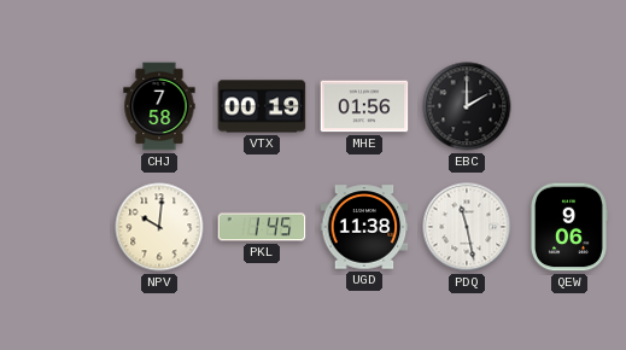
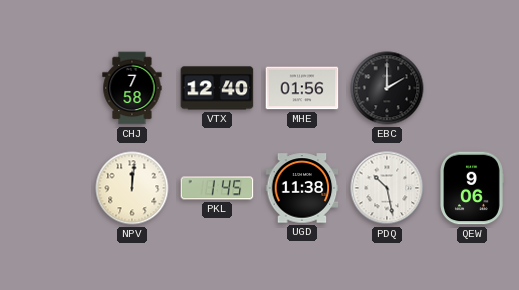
VTX: 00:19 -> 12:40
NPV: 10:01 -> 12:01
PDQ: 11:28 -> 10:28
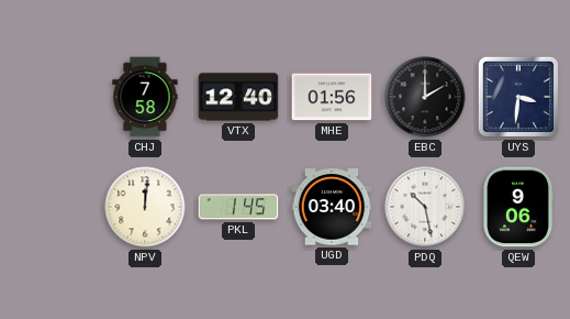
UYS: none -> 3:31
UGD: 11:38 -> 03:40
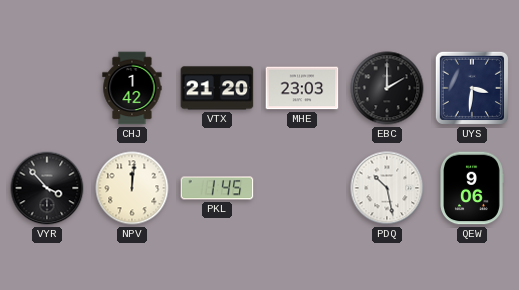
CHJ: 7:58 -> 1:42
VTX: 12:40 -> 21:20
MHE: 01:56 -> 23:03
VYR: none -> 3:53
UGD: 03:40 -> none
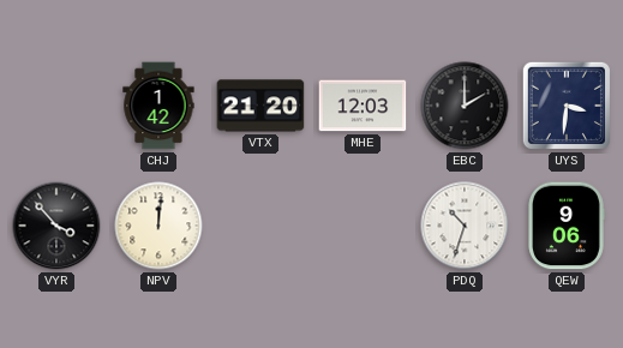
MHE: 23:03 -> 12:03
PKL: 1:45 -> none
PDQ: 10:28 -> 10:33
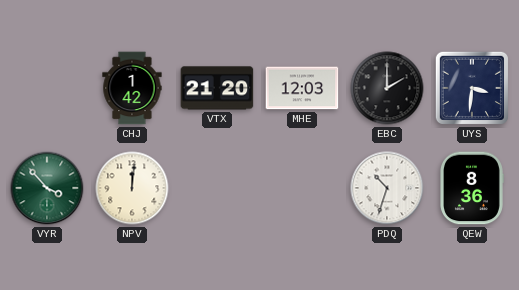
VYR dial: black -> green
QEW: 9:06 -> 8:36
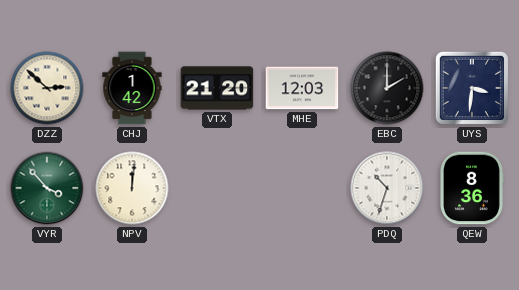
DZZ: none -> 2:52
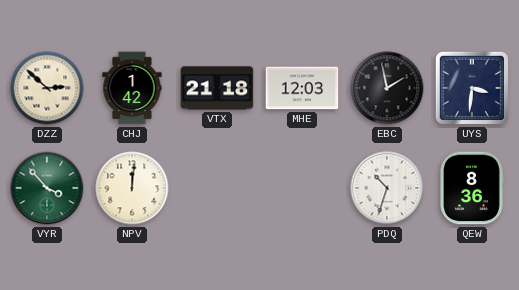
VTX: 21:20 -> 21:18
EBC: 2:00 -> 1:58
